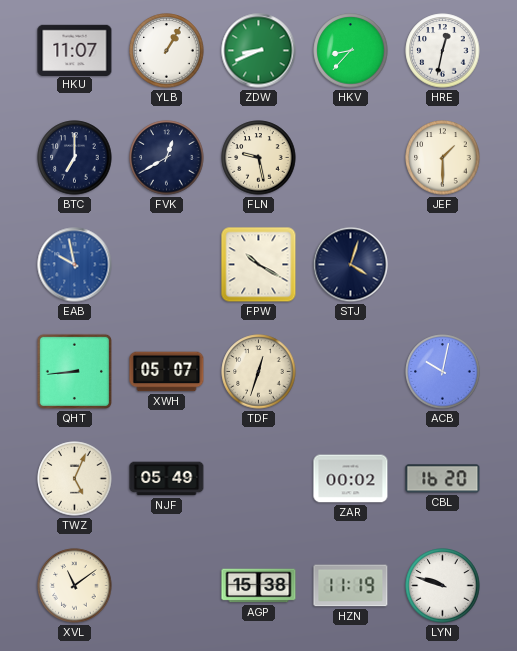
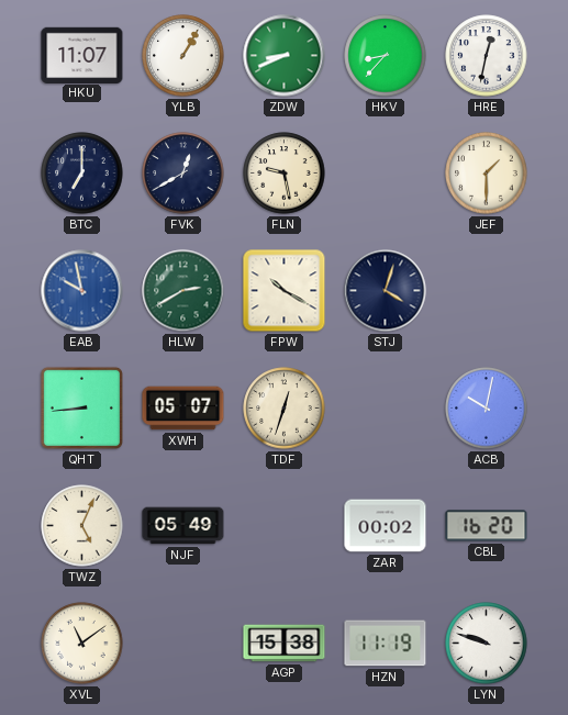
HLW: none -> 2:40
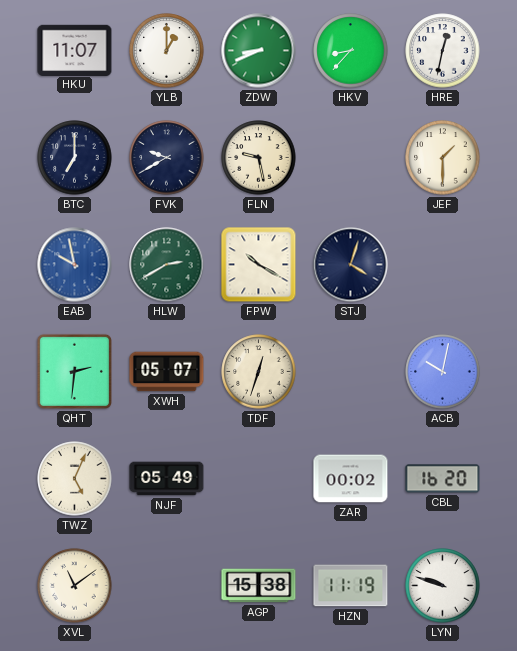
YLB: 1:05 -> 1:00
FVK: 12:40 -> 9:40
QHT: 8:44 -> 2:31
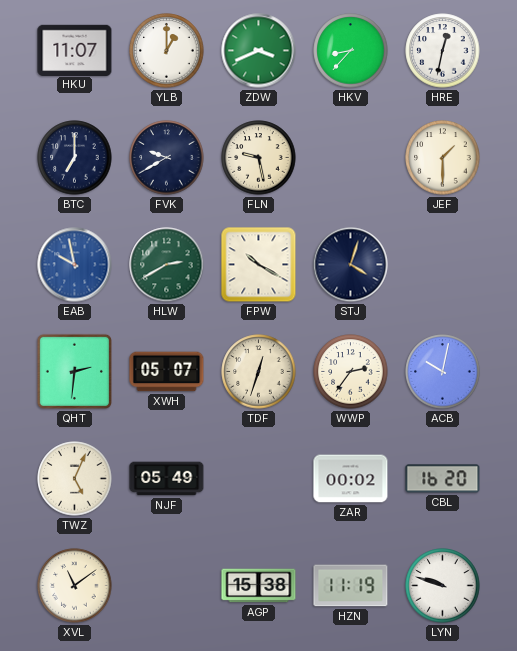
ZDW: 8:41 -> 3:41
WWP: none -> 2:36
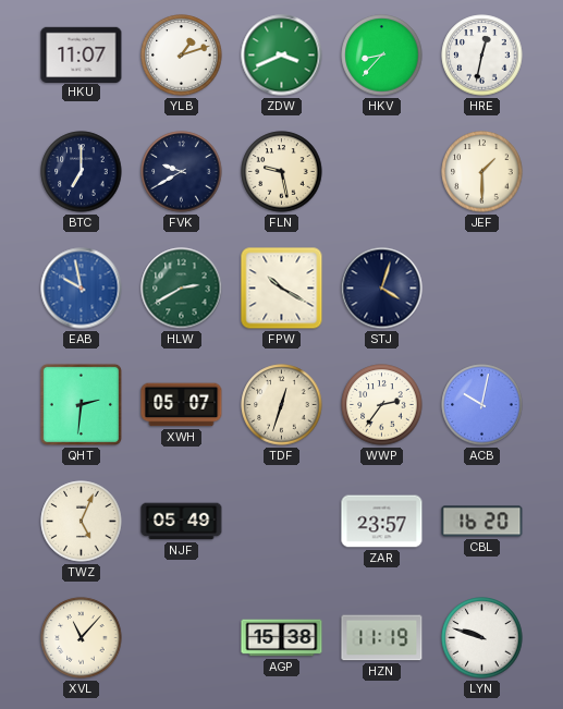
YLB: 1:00 -> 1:12
ZAR: 00:02 -> 23:57
XVL: 11:09 -> 11:07
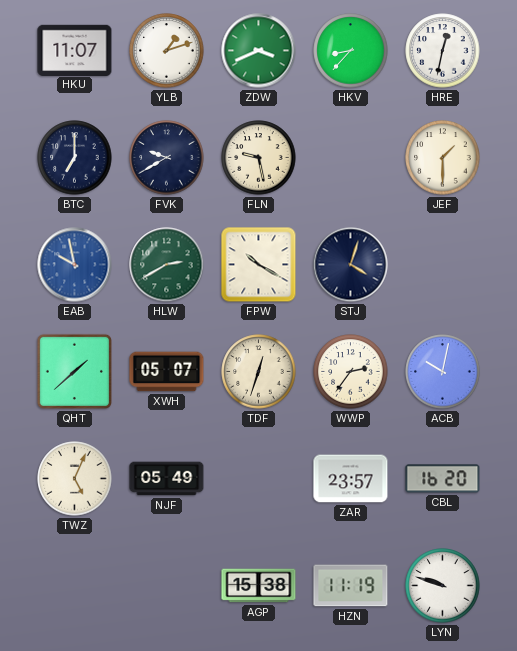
QHT: 2:31 -> 1:38
XVL: 11:07 -> none
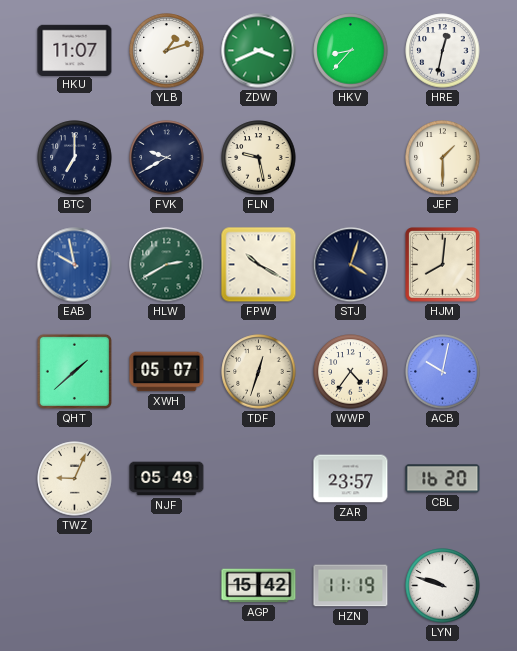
HJM: none -> 8:01
WWP: 2:36 -> 4:36
TWZ: 5:04 -> 9:04
AGP: 15:38 -> 15:42
